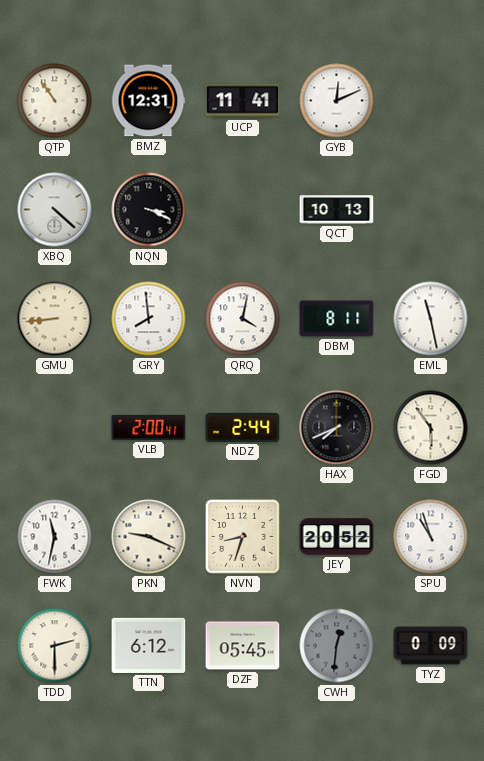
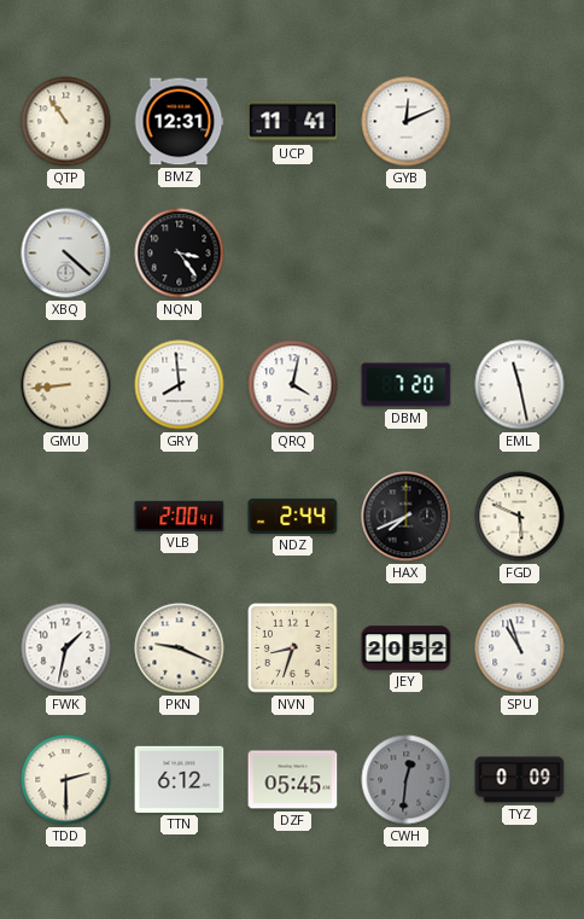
NQN: 3:19 -> 3:24
QCT: 10:13 -> none
DBM: 8:11 -> 7:20
FGD: 5:54 -> 5:49
FWK: 11:32 -> 1:32
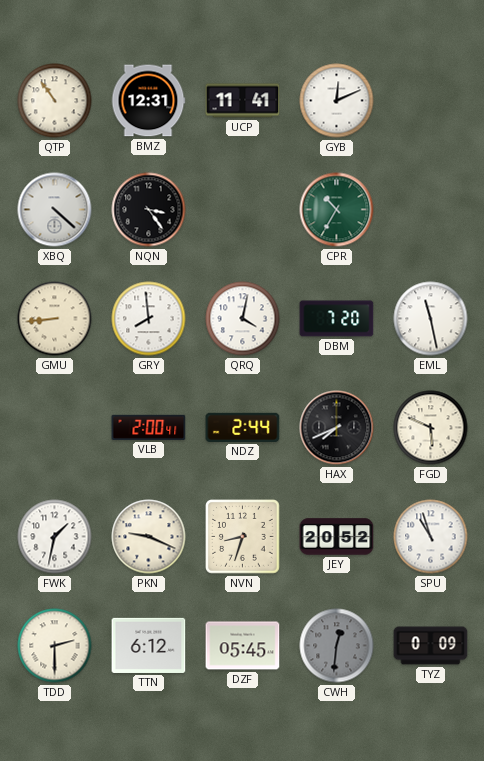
CPR: none -> 10:35
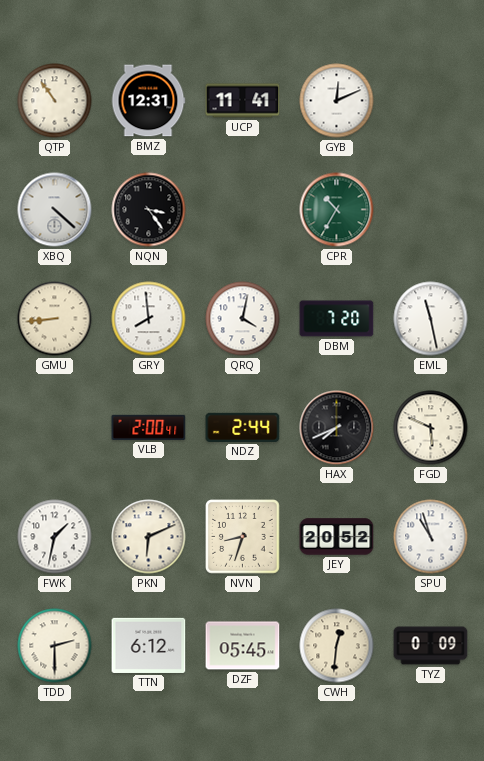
PKN: 9:19 -> 6:11
CWH dial: grey -> cream
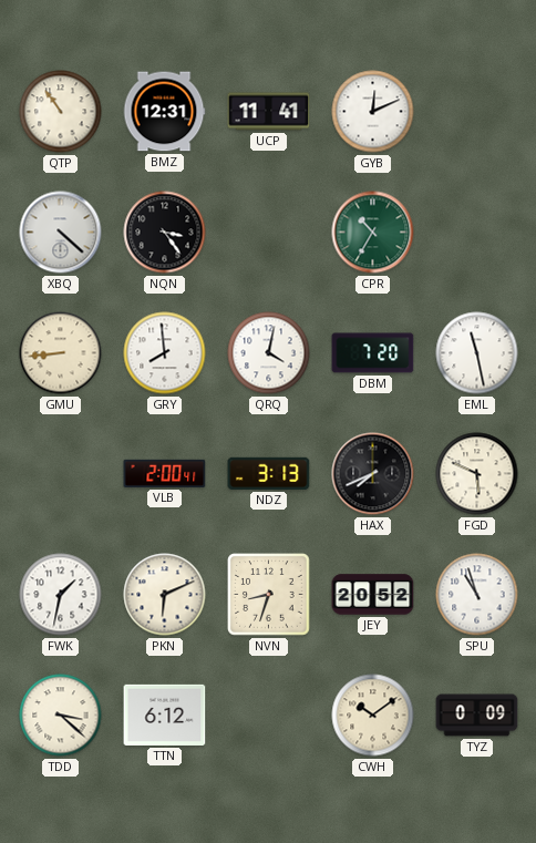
NDZ: 2:44 -> 3:13
TDD: 2:30 -> 3:22
DZF: 05:45 -> none
CWH: 12:31 -> 10:09
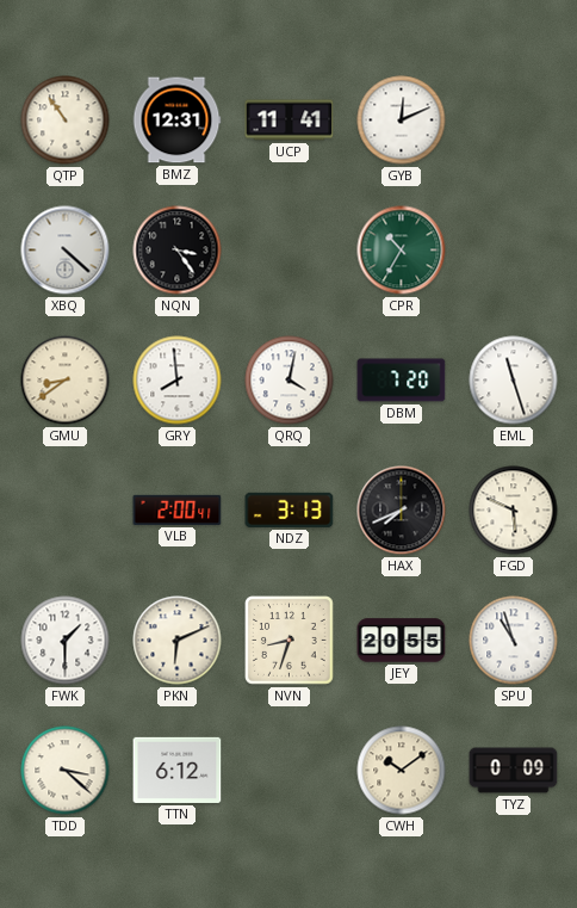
GMU: 8:44 -> 8:39
EML: 11:28 -> 11:27
FWK: 1:32 -> 1:30
JEY: 20:52 -> 20:55
